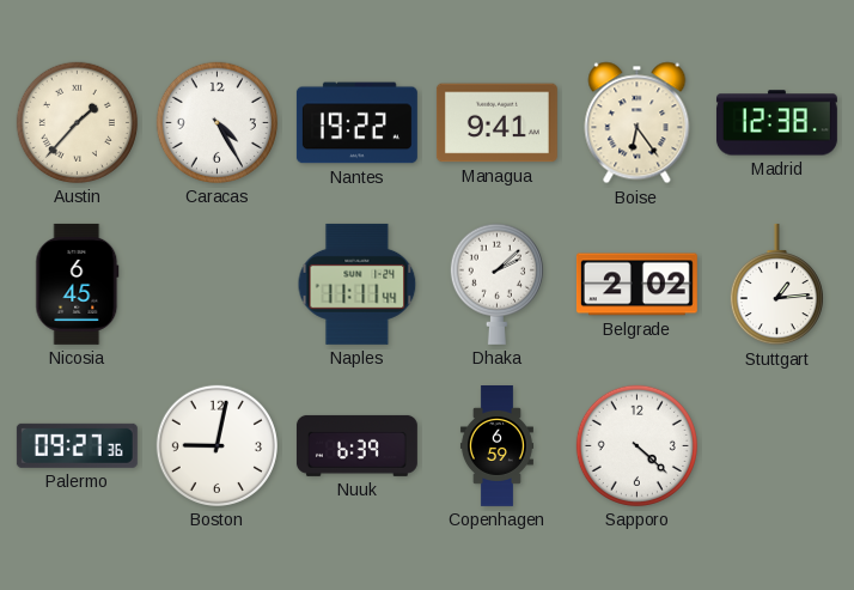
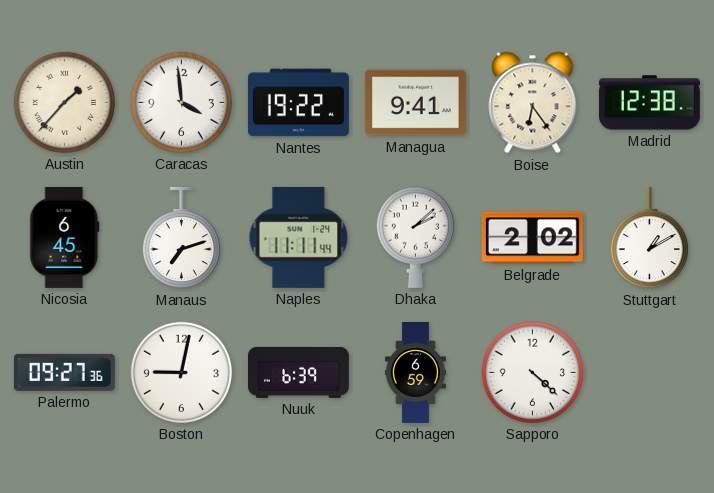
Caracas: 4:25 -> 3:59
Manaus: none -> 7:12
Stuttgart: 1:14 -> 1:10
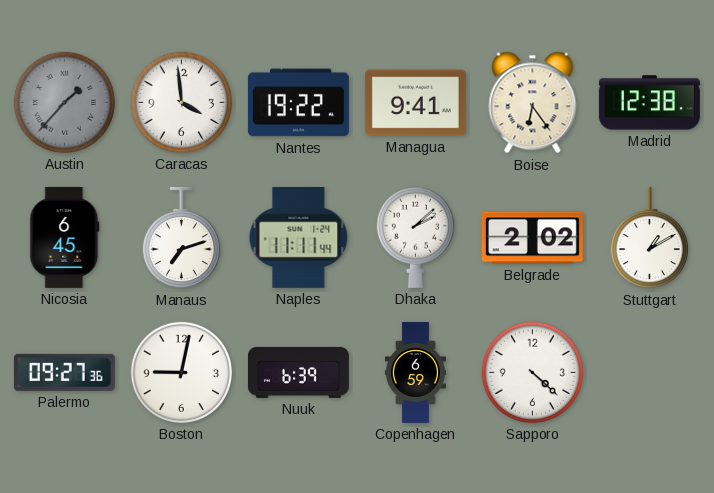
Austin dial: cream -> grey
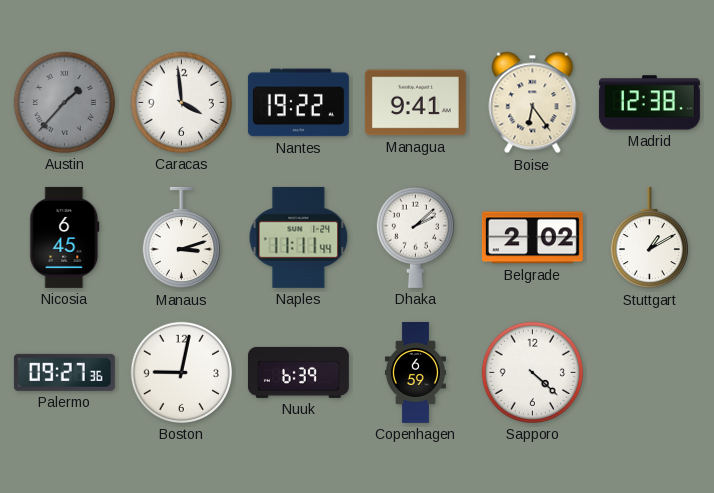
Manaus: 7:12 -> 3:12
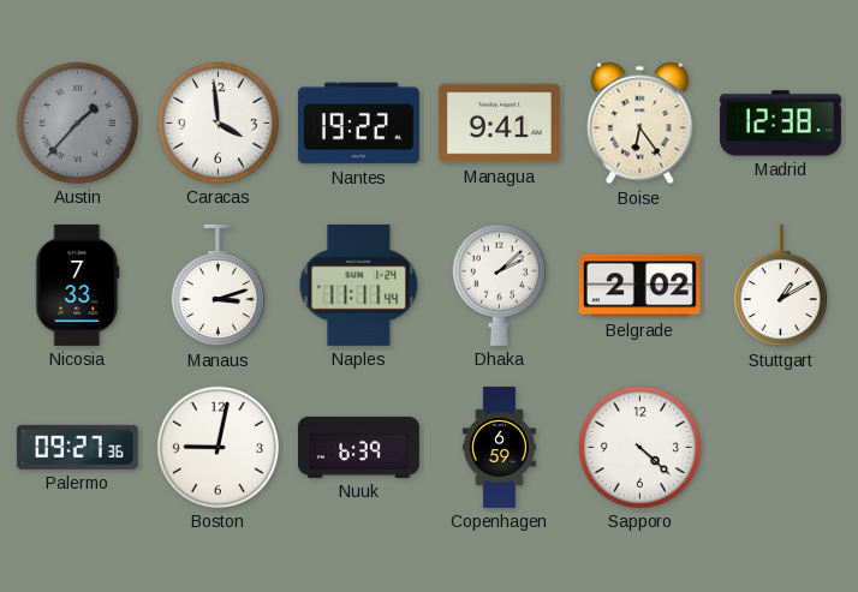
Nicosia: 6:45 -> 7:33
